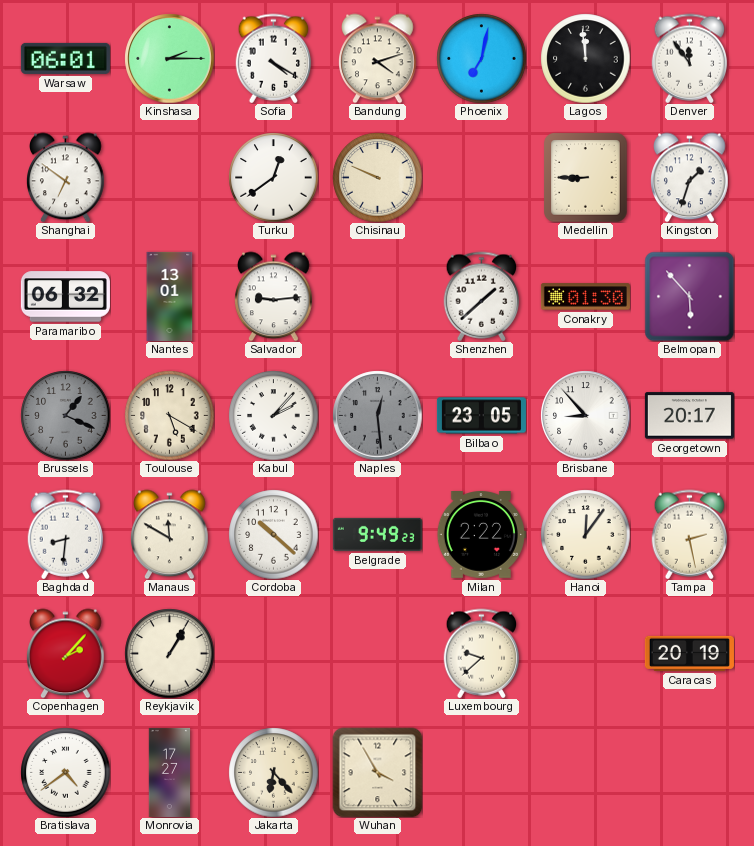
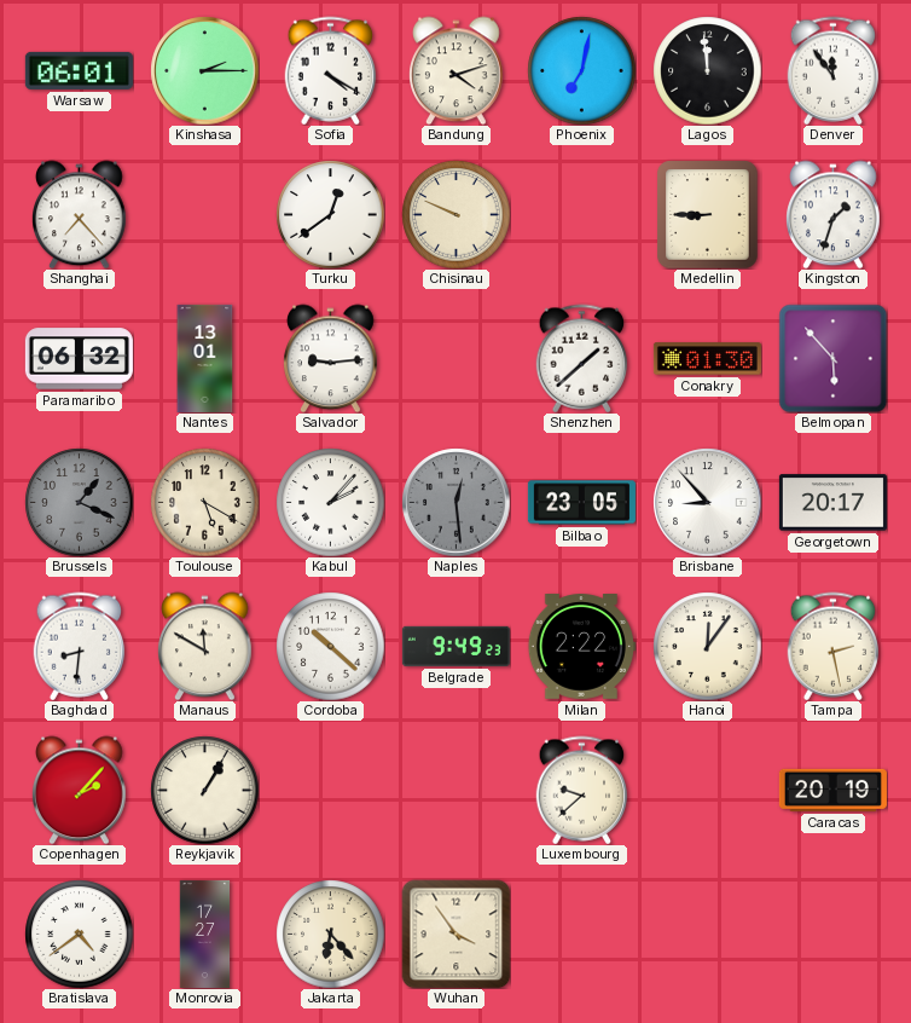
Shanghai: 6:51 -> 7:23
Wuhan: 3:55 -> 3:54
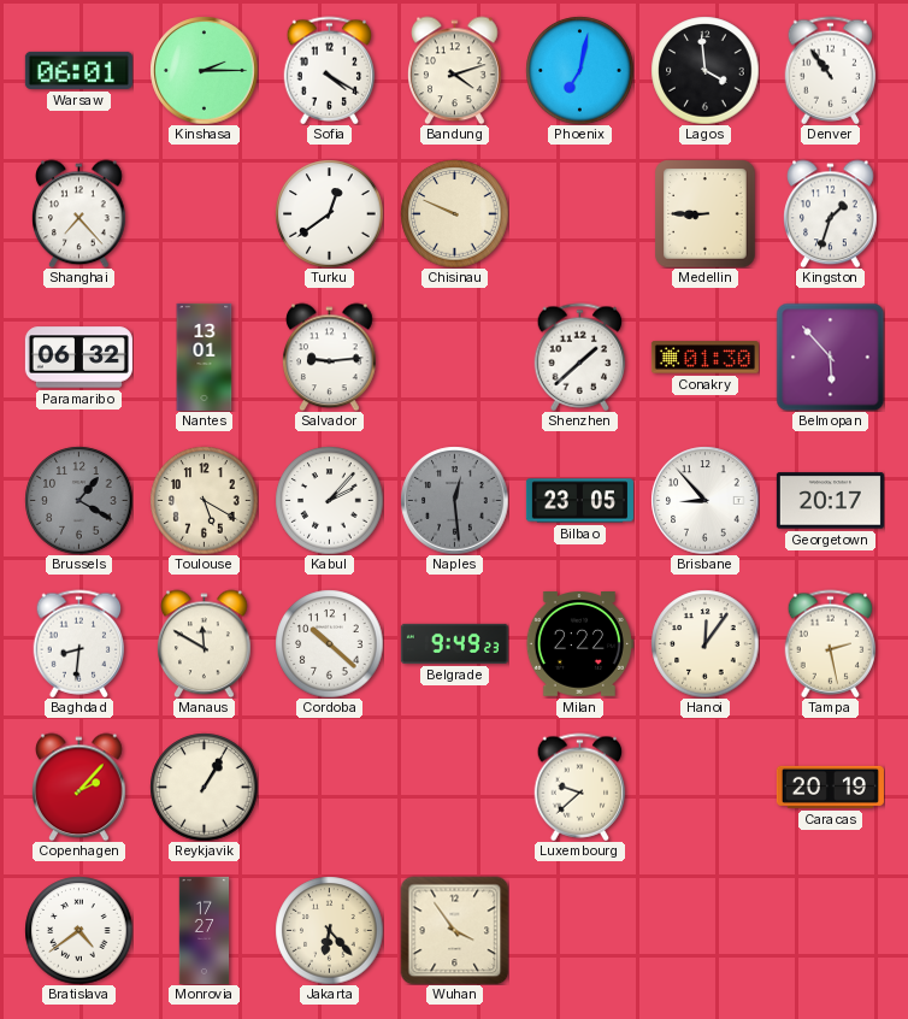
Lagos: 11:59 -> 3:59
Denver: 11:54 -> 10:54
Brussels: 1:19 -> 1:20
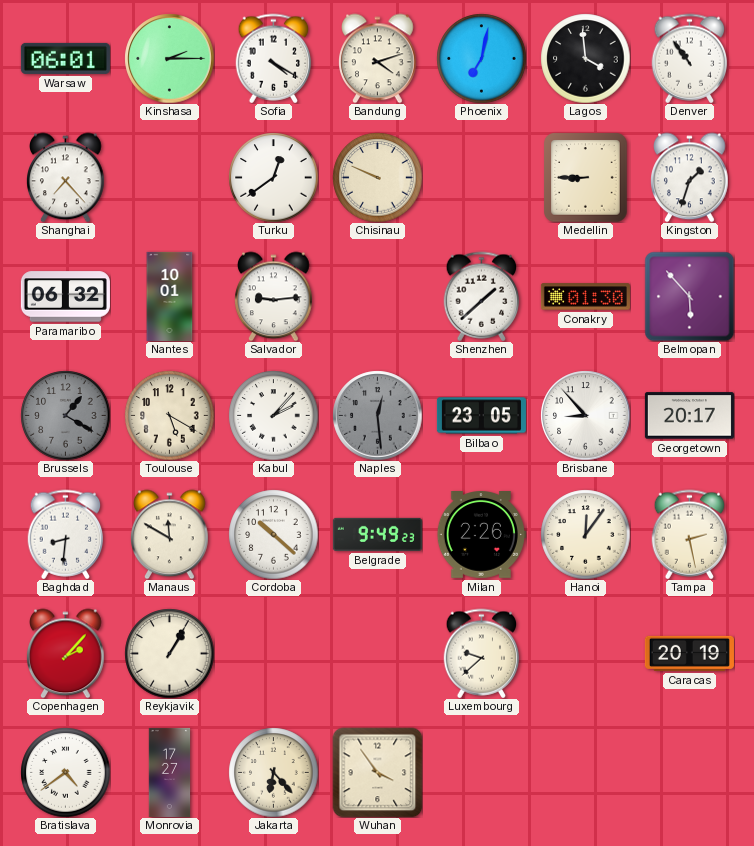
Nantes: 13:01 -> 10:01
Milan: 2:22 -> 2:26
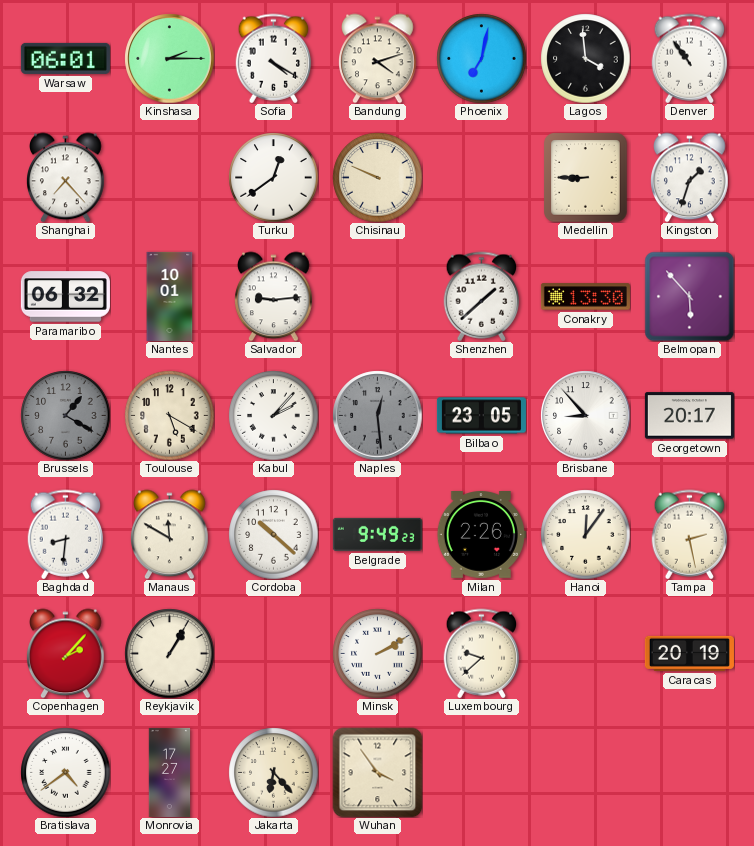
Conakry: 01:30 -> 13:30
Minsk: none -> 2:10
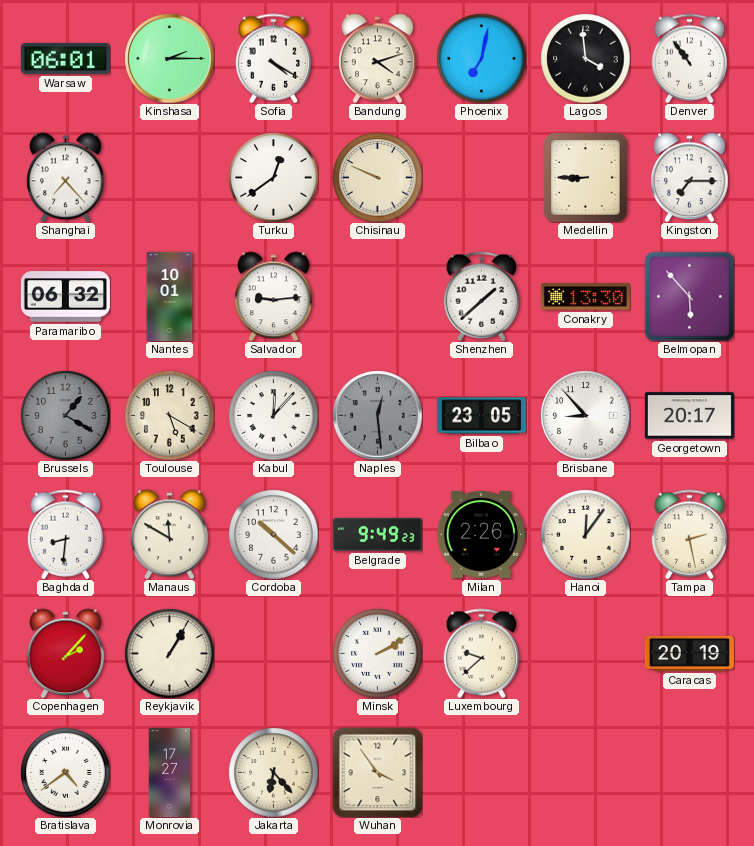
Kingston: 1:33 -> 7:15
Kabul: 2:07 -> 12:07
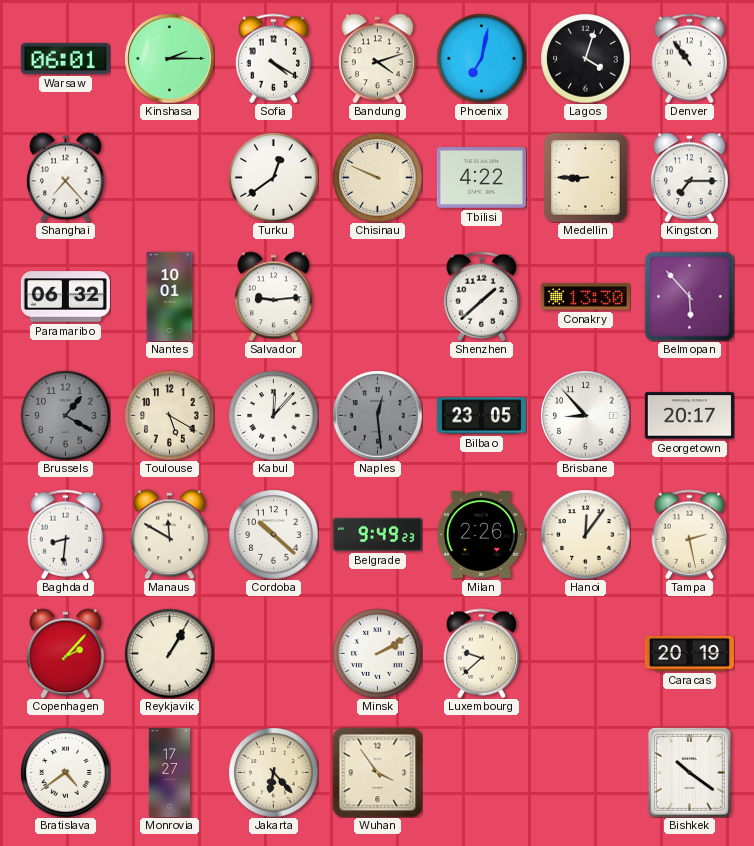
Lagos: 3:59 -> 4:03
Tbilisi: none -> 4:22
Bishkek: none -> 10:21
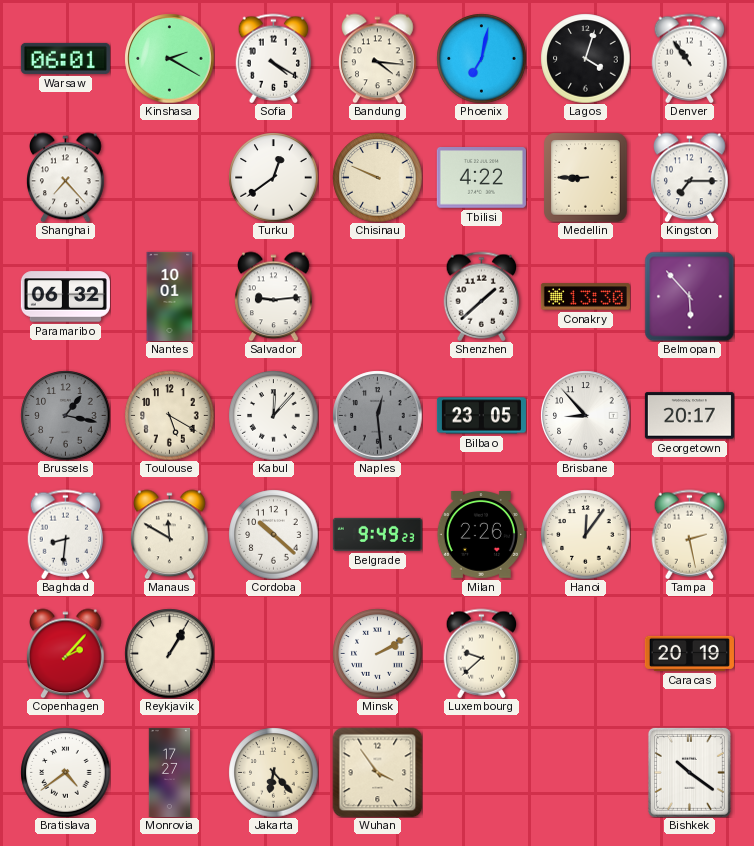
Kinshasa: 2:15 -> 2:20
Bandung: 4:12 -> 4:16
Brussels: 1:20 -> 1:17
